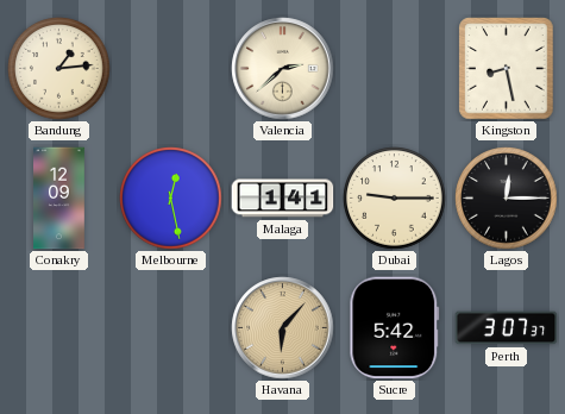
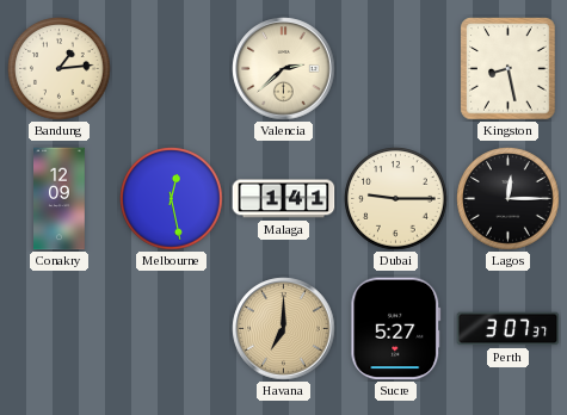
Havana: 6:07 -> 7:00
Sucre: 5:42 -> 5:27
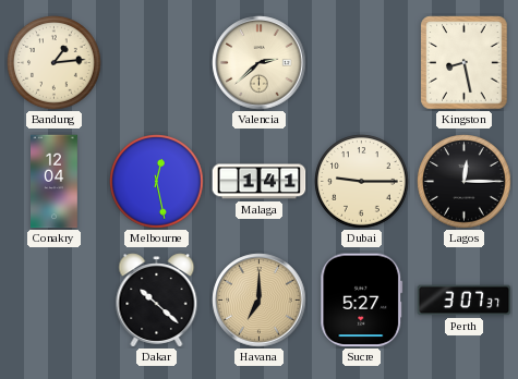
Conakry: 12:09 -> 12:04
Dakar: none -> 10:22
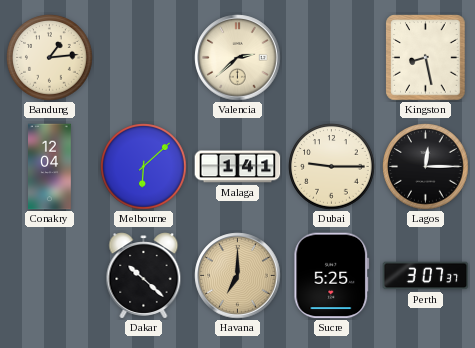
Melbourne: 12:28 -> 6:08
Sucre: 5:27 -> 5:25
